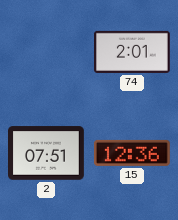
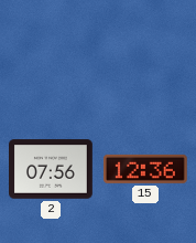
74: 2:01 -> none
2: 07:51 -> 07:56
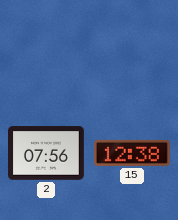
15: 12:36 -> 12:38
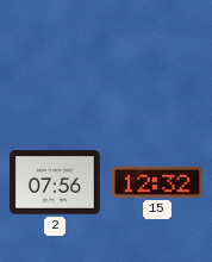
15: 12:38 -> 12:32
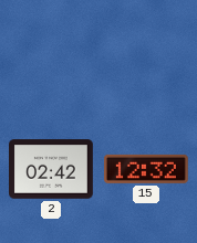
2: 07:56 -> 02:42
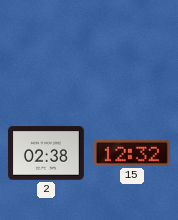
2: 02:42 -> 02:38
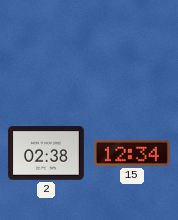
15: 12:32 -> 12:34
